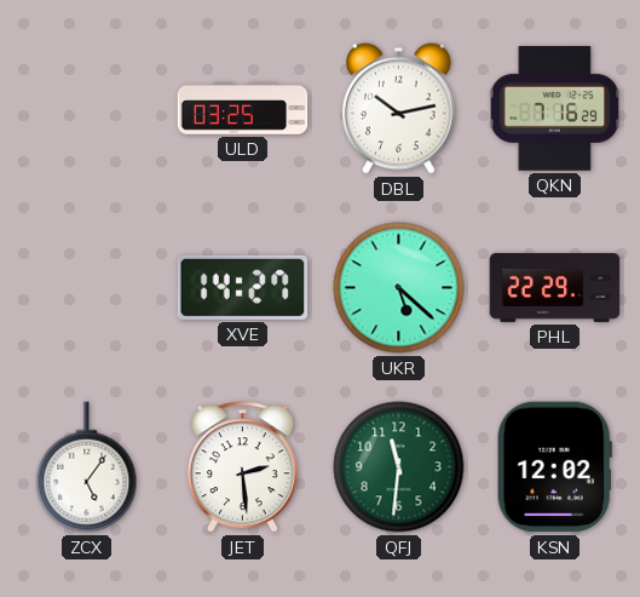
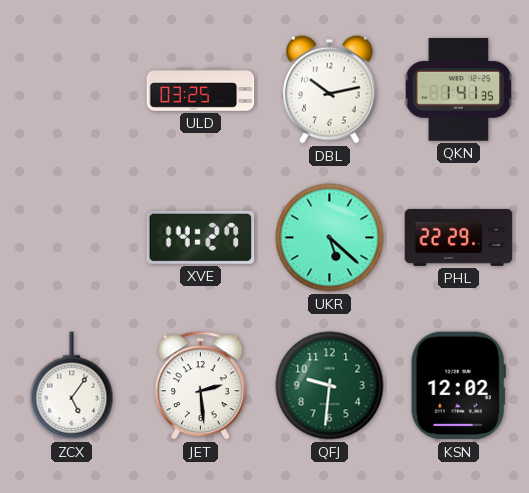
QKN: 7:16 -> 1:41
QFJ: 11:31 -> 9:31
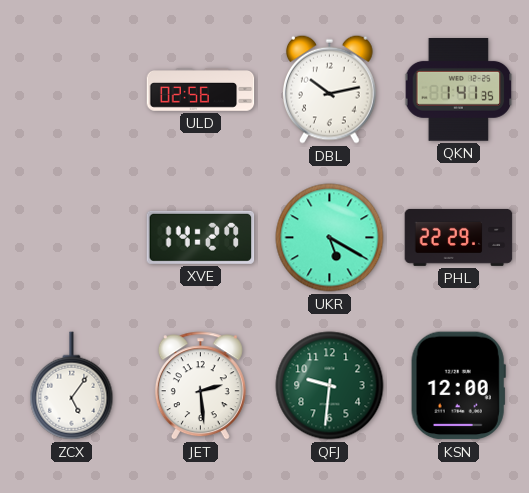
ULD: 03:25 -> 02:56
UKR: 5:22 -> 5:20
KSN: 12:02 -> 12:00
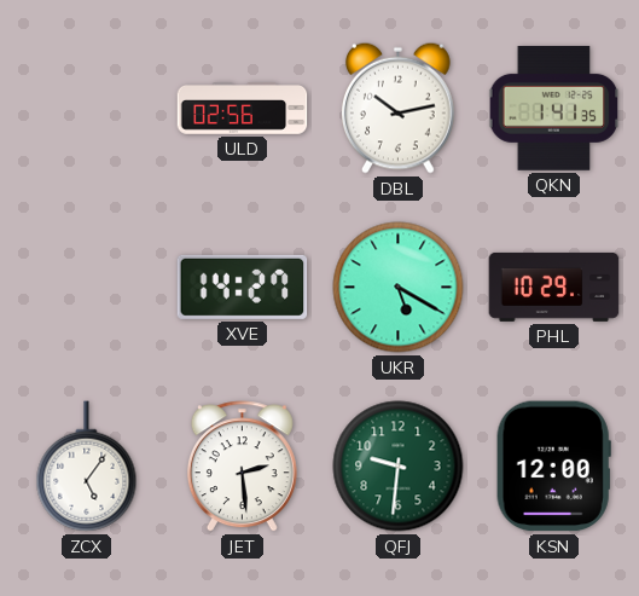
PHL: 22:29 -> 10:29
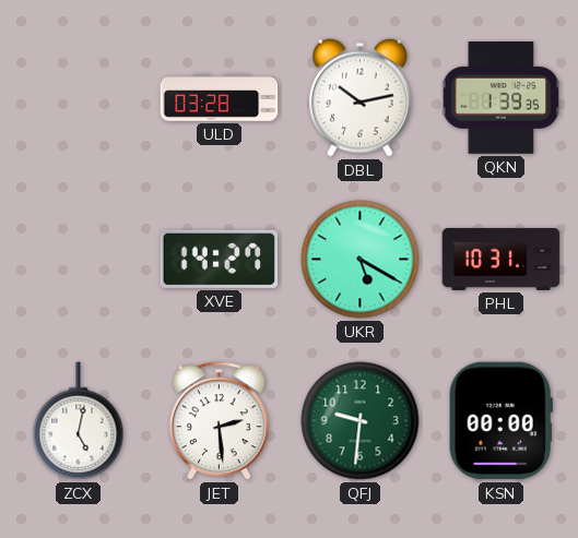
ULD: 02:56 -> 03:28
QKN: 1:41 -> 1:39
PHL: 10:29 -> 10:31
ZCX: 5:06 -> 5:02
KSN: 12:00 -> 00:00
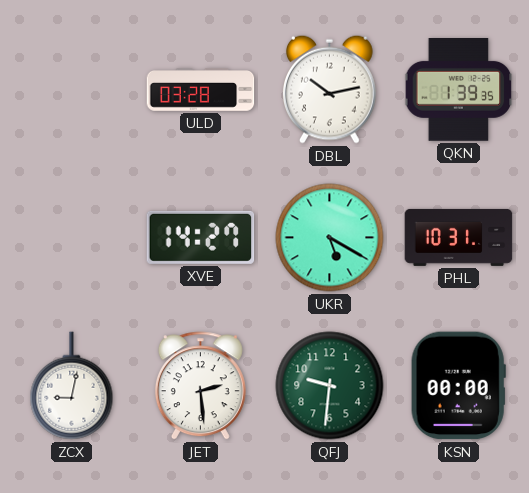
ZCX: 5:02 -> 9:02
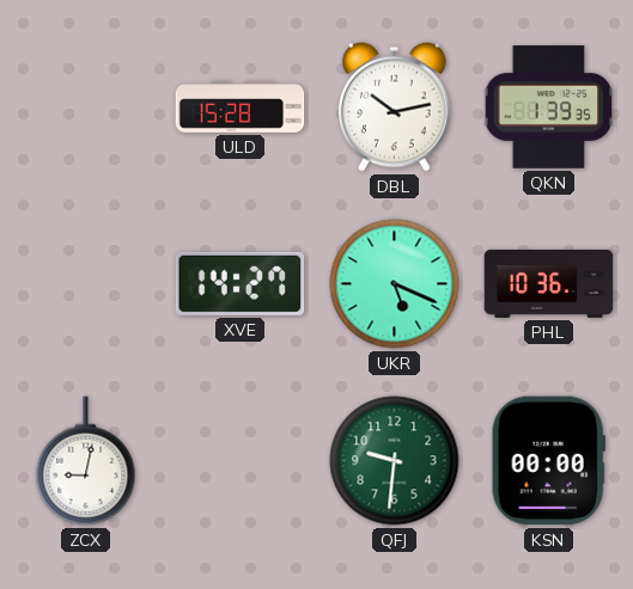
ULD: 03:28 -> 15:28
UKR: 5:20 -> 5:19
PHL: 10:31 -> 10:36
JET: 2:29 -> none
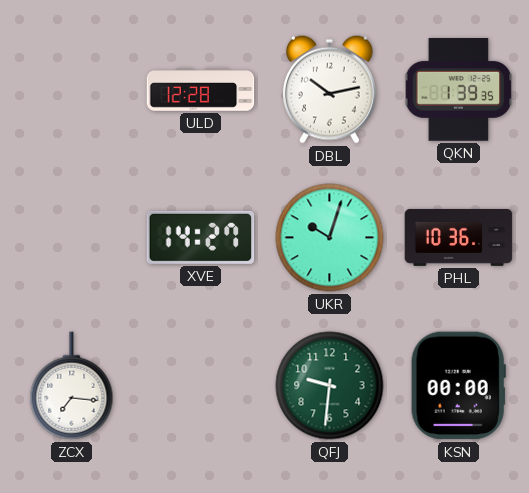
ULD: 15:28 -> 12:28
UKR: 5:19 -> 10:03
ZCX: 9:02 -> 7:16
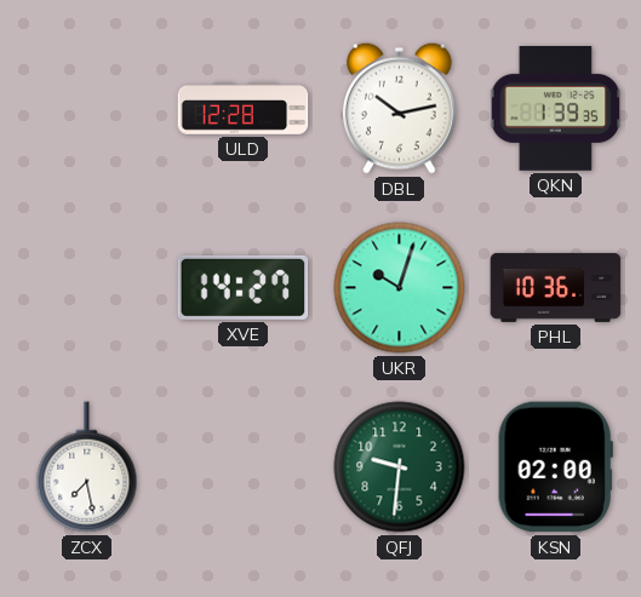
ZCX: 7:16 -> 7:28
KSN: 00:00 -> 02:00
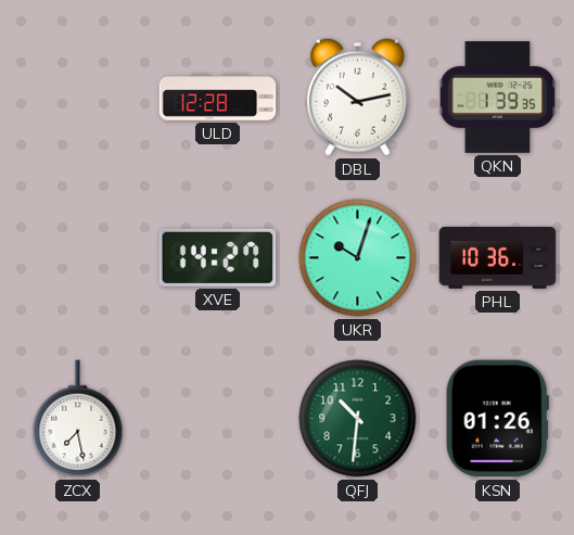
QFJ: 9:31 -> 10:31
KSN: 02:00 -> 01:26
